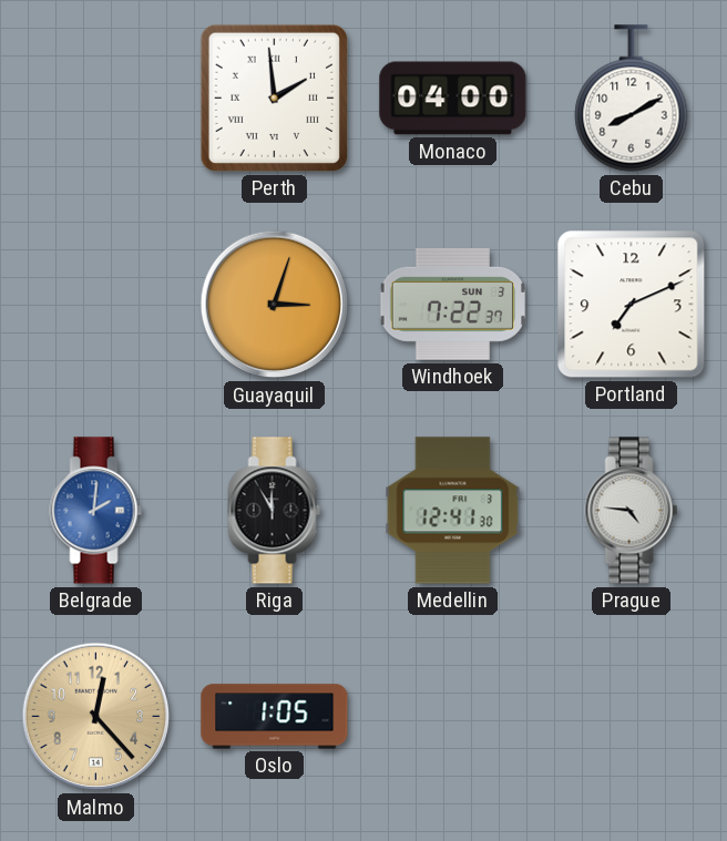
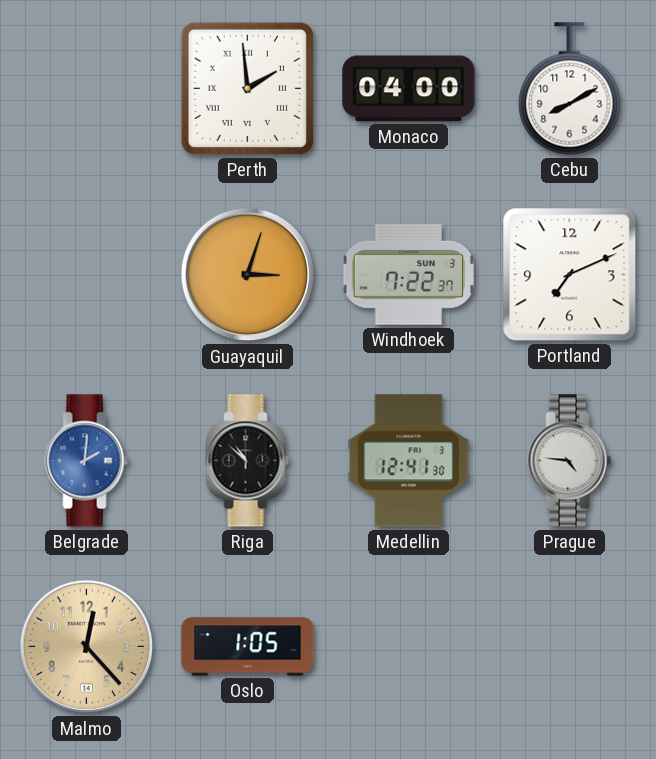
Riga: 11:55 -> 10:52
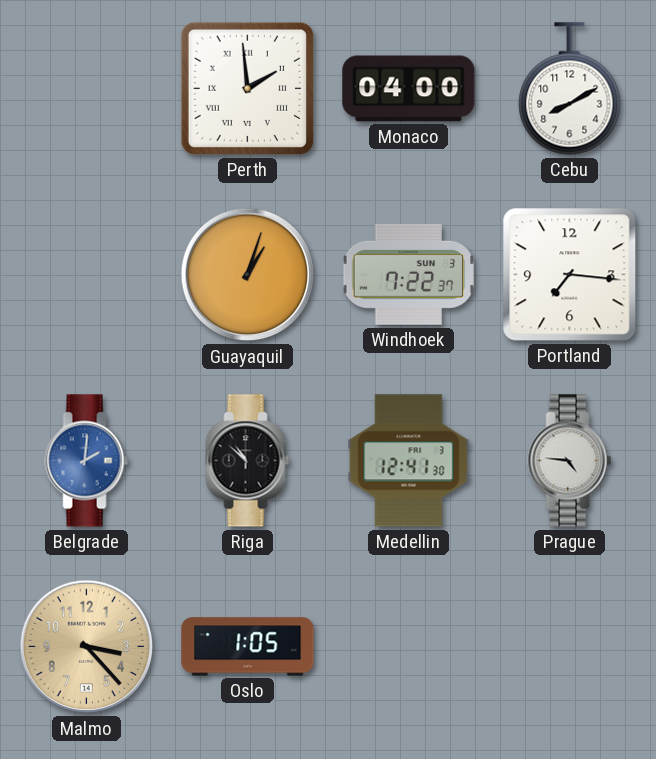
Guayaquil: 3:03 -> 1:03
Portland: 7:11 -> 7:16
Malmo: 12:23 -> 3:23
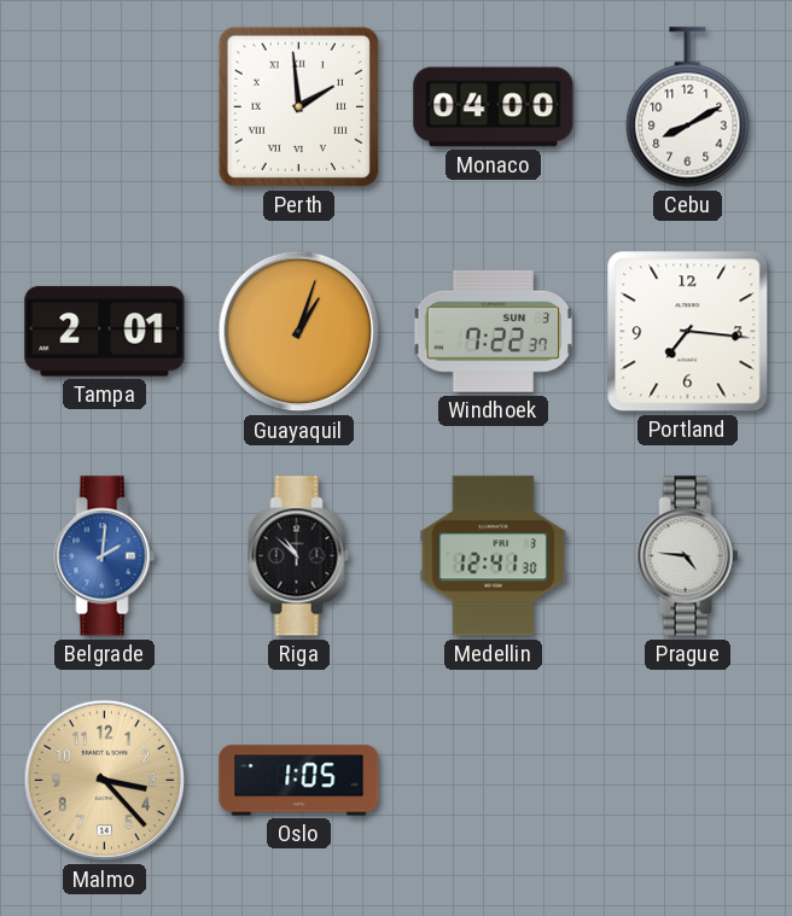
Tampa: none -> 2:01
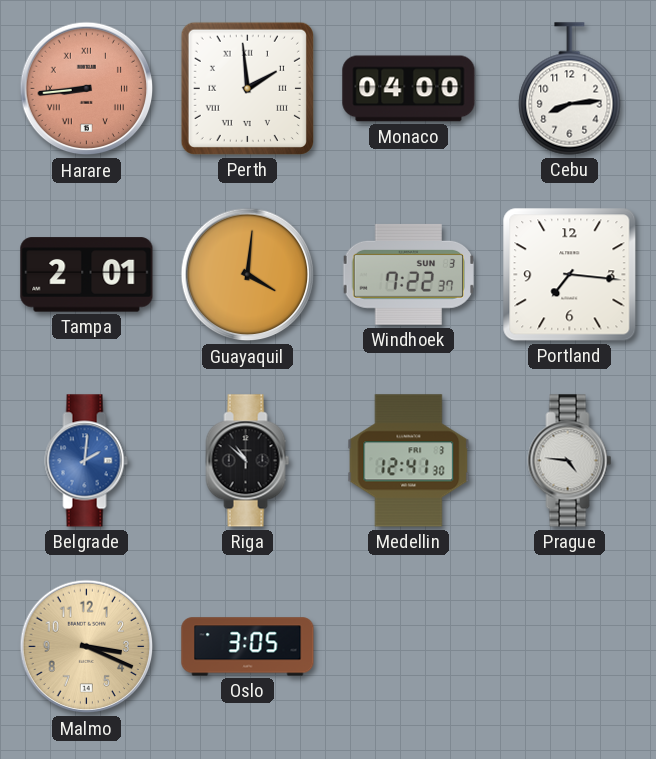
Harare: none -> 8:44
Cebu: 8:10 -> 8:14
Guayaquil: 1:03 -> 4:01
Malmo: 3:23 -> 3:19
Oslo: 1:05 -> 3:05
